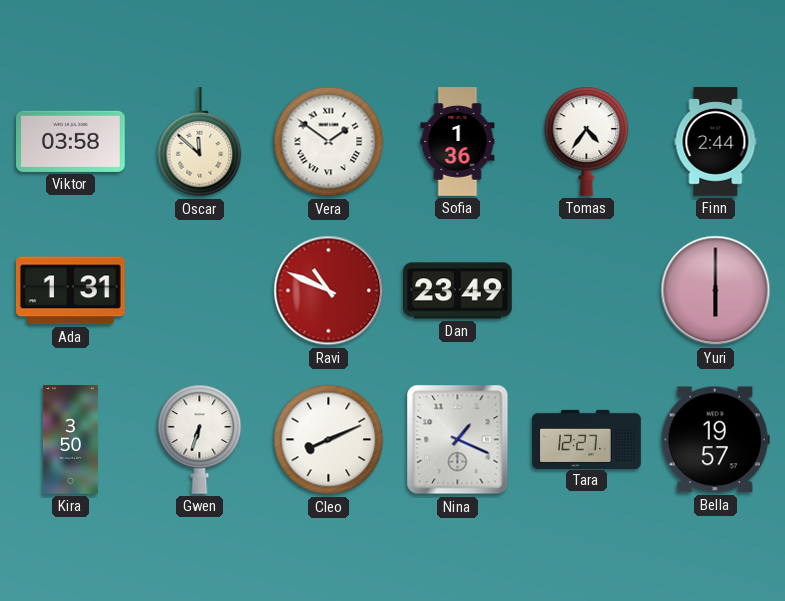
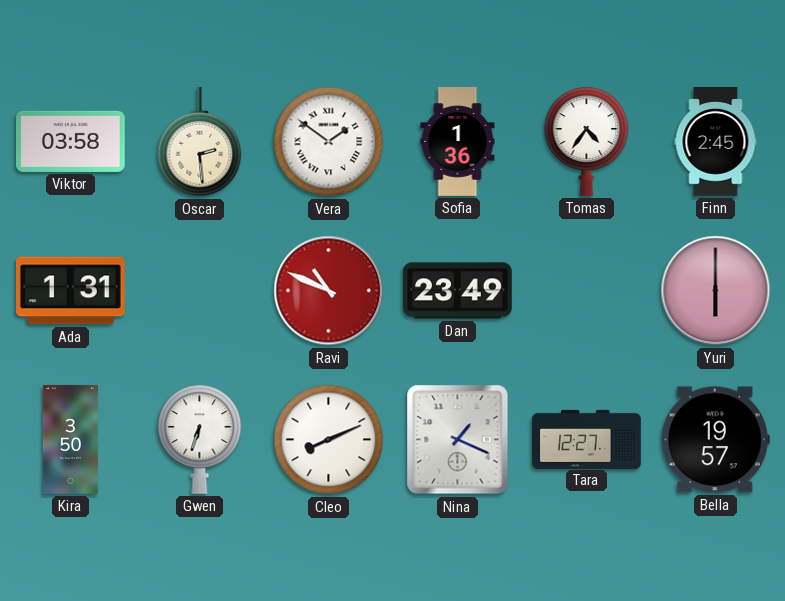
Oscar: 11:52 -> 2:29
Finn: 2:44 -> 2:45
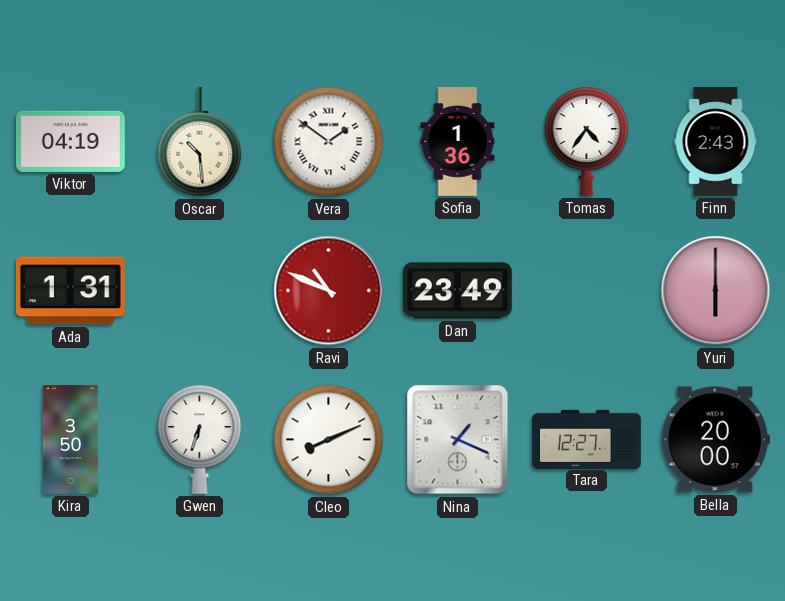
Viktor: 03:58 -> 04:19
Oscar: 2:29 -> 10:29
Finn: 2:45 -> 2:43
Bella: 19:57 -> 20:00
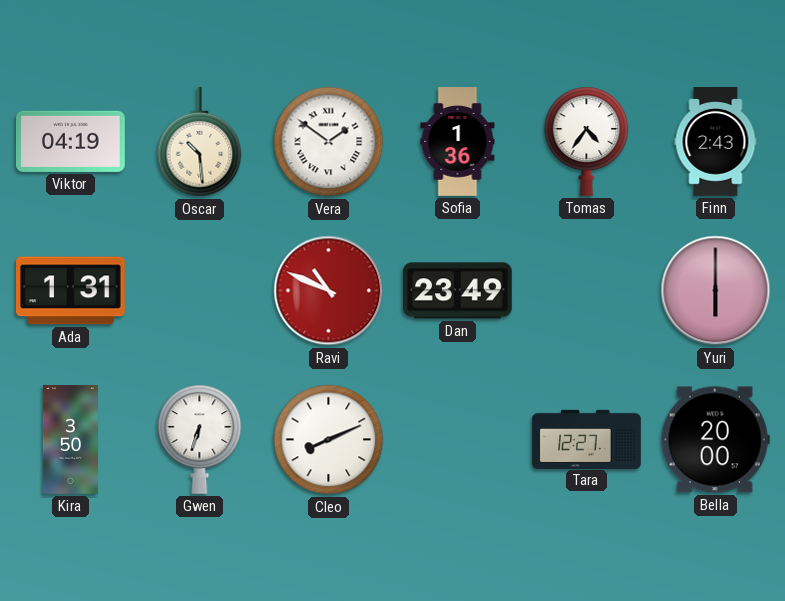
Nina: 1:19 -> none
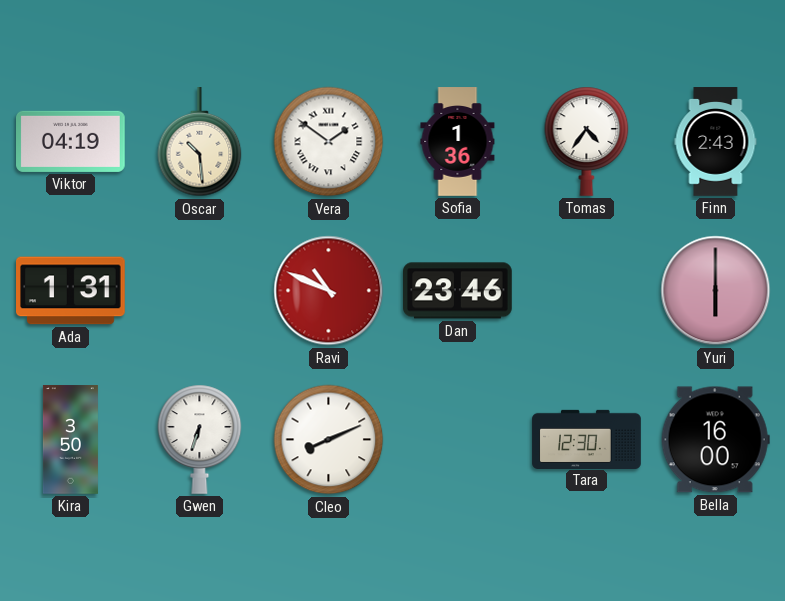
Dan: 23:49 -> 23:46
Tara: 12:27 -> 12:30
Bella: 20:00 -> 16:00
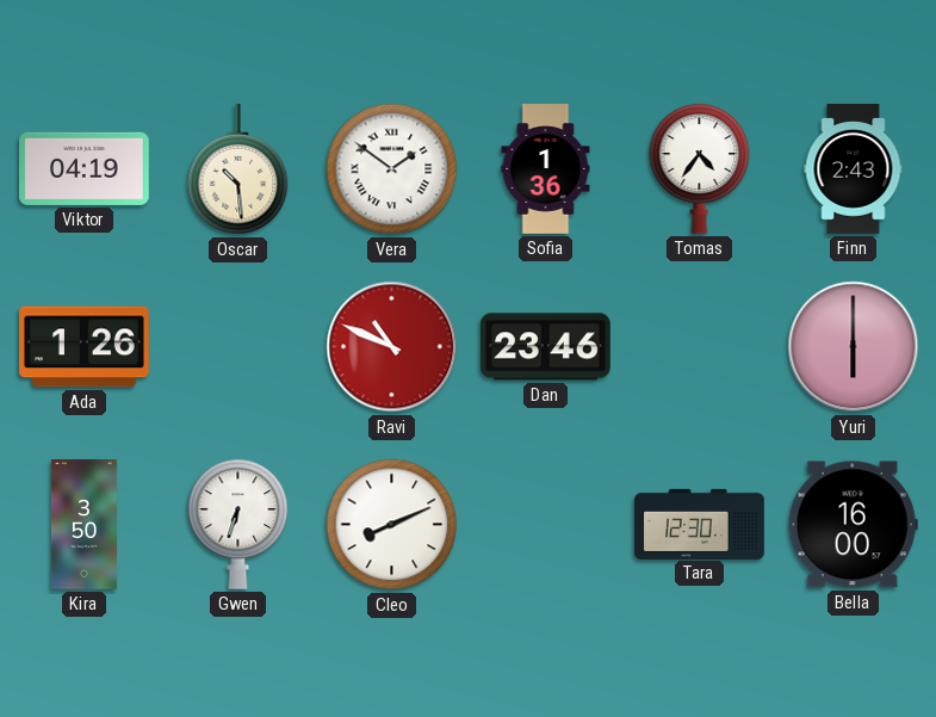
Ada: 1:31 -> 1:26
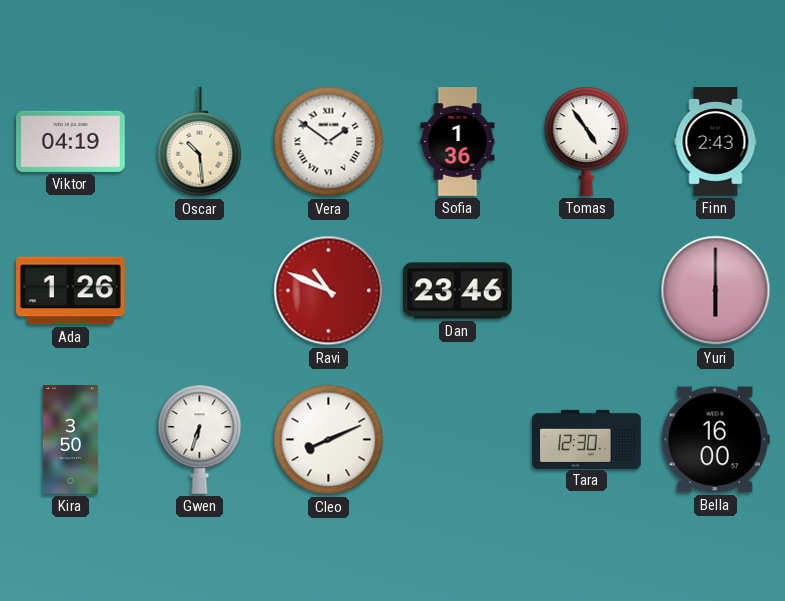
Tomas: 4:36 -> 4:54
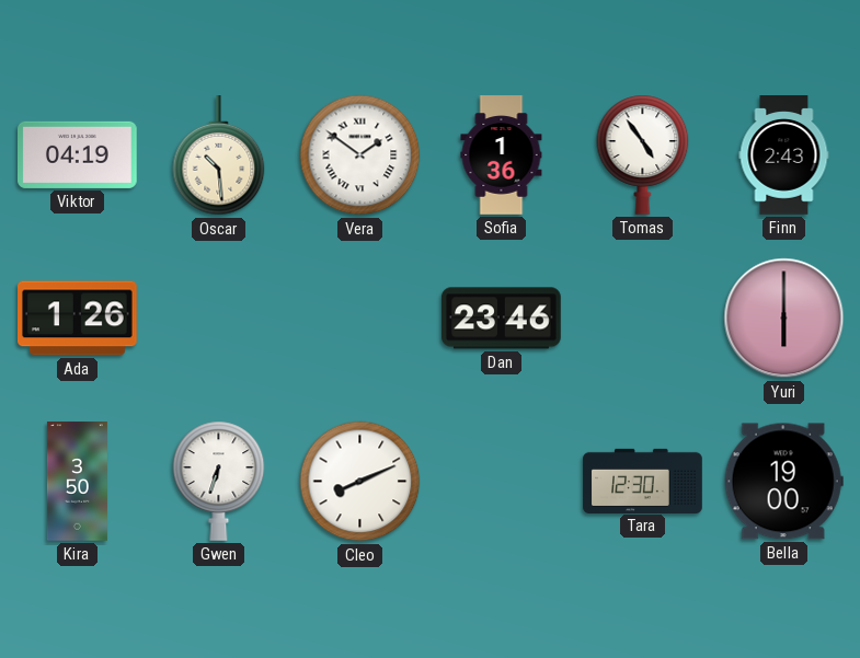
Ravi: 10:49 -> none
Bella: 16:00 -> 19:00
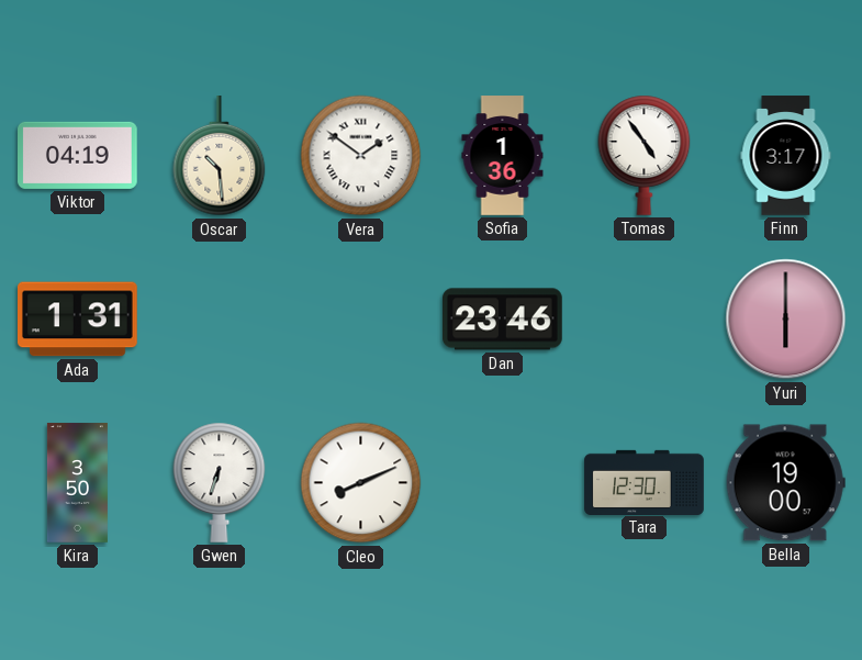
Finn: 2:43 -> 3:17
Ada: 1:26 -> 1:31
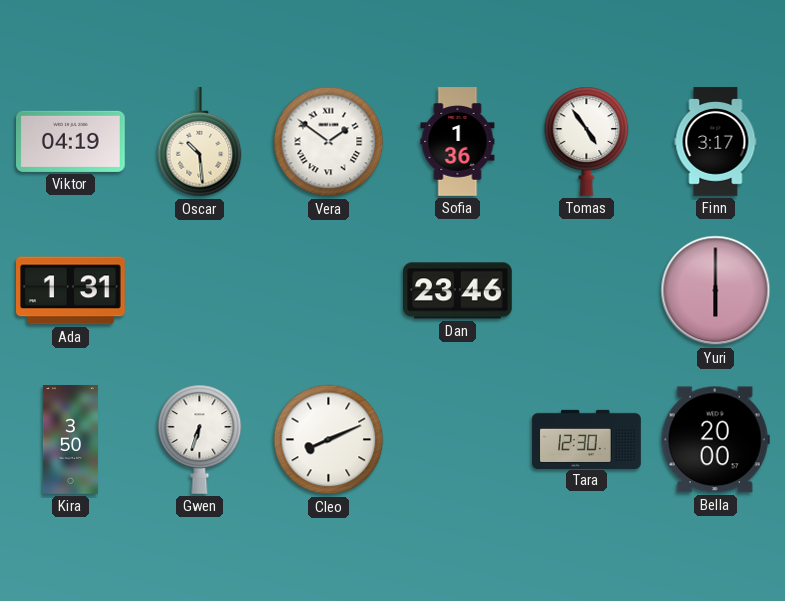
Bella: 19:00 -> 20:00
